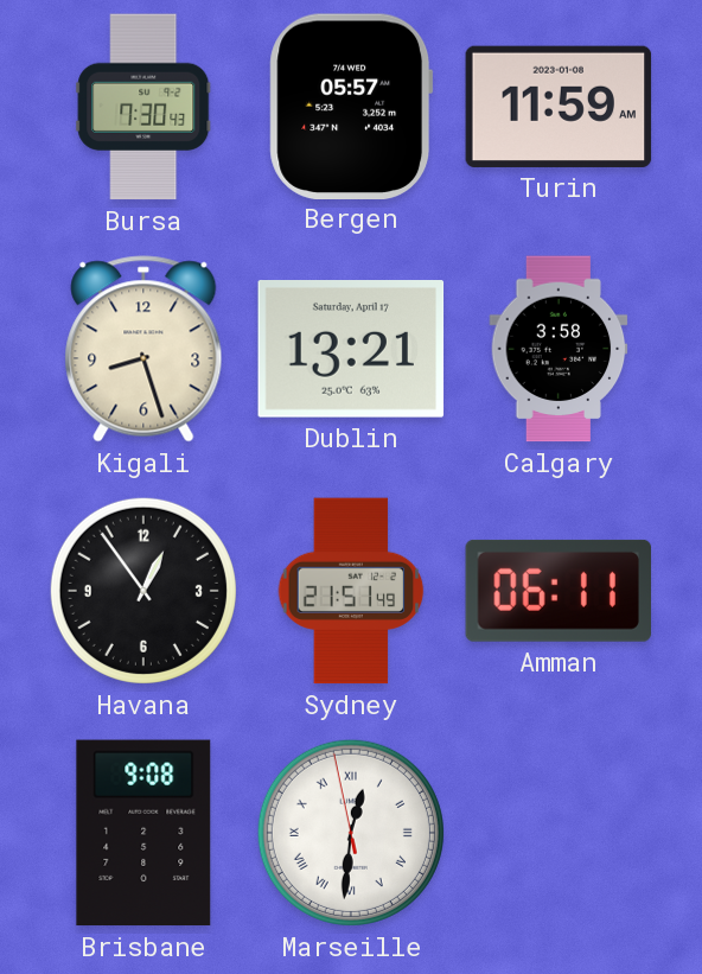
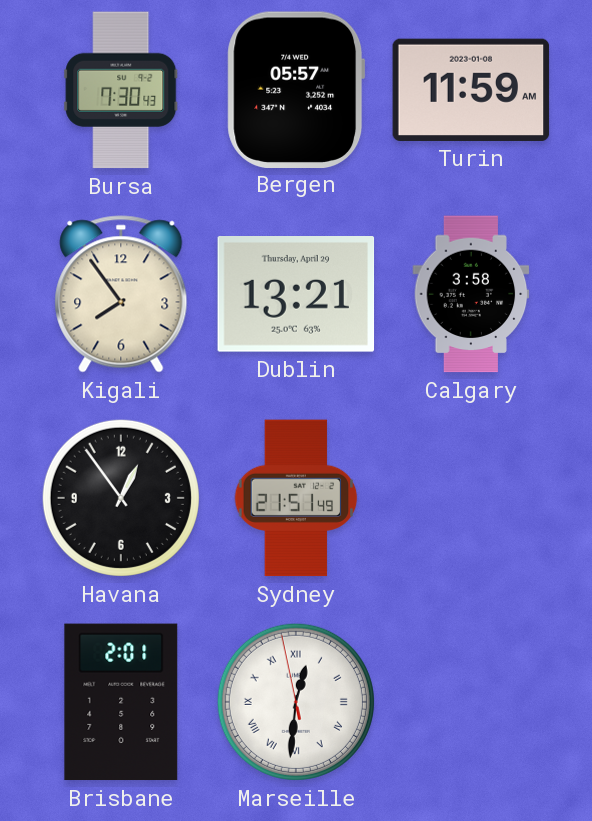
Kigali: 8:27 -> 7:54
Dublin date: Saturday, April 17 -> Thursday, April 29
Amman: 06:11 -> none
Brisbane: 9:08 -> 2:01
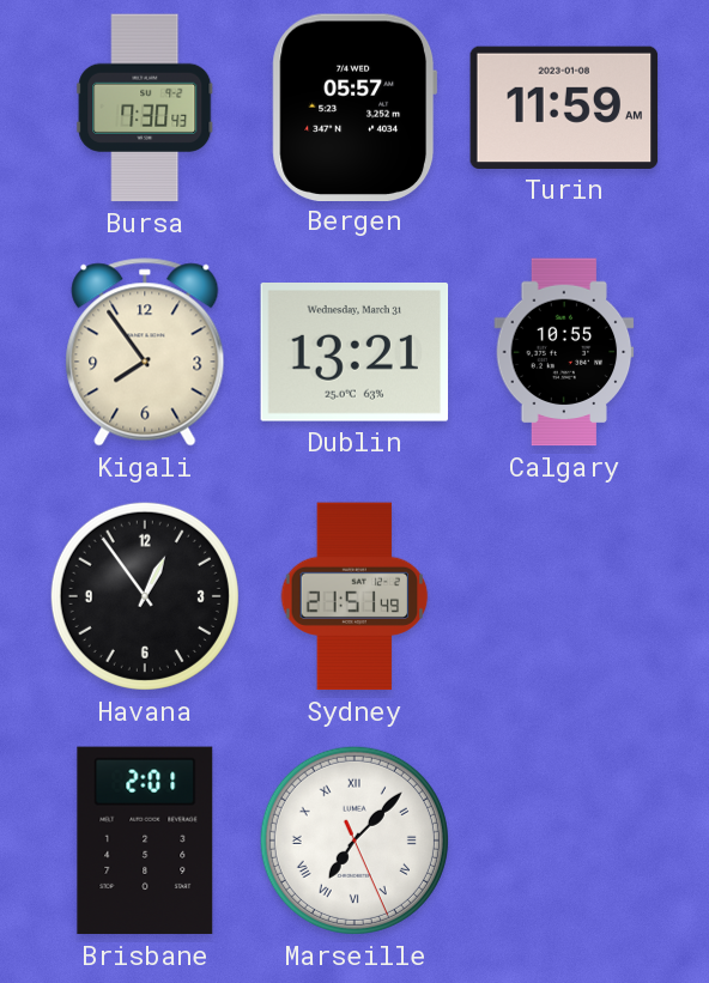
Dublin date: Thursday, April 29 -> Wednesday, March 31
Calgary: 3:58 -> 10:55
Marseille: 12:30 -> 7:07
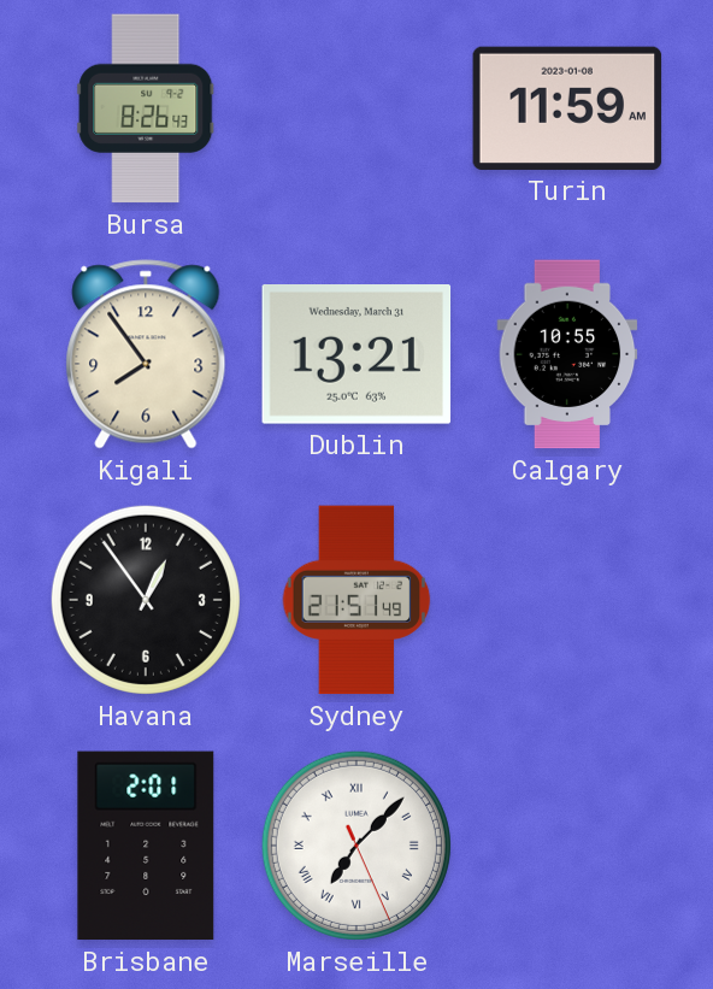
Bursa: 7:30 -> 8:26
Bergen: 05:57 -> none
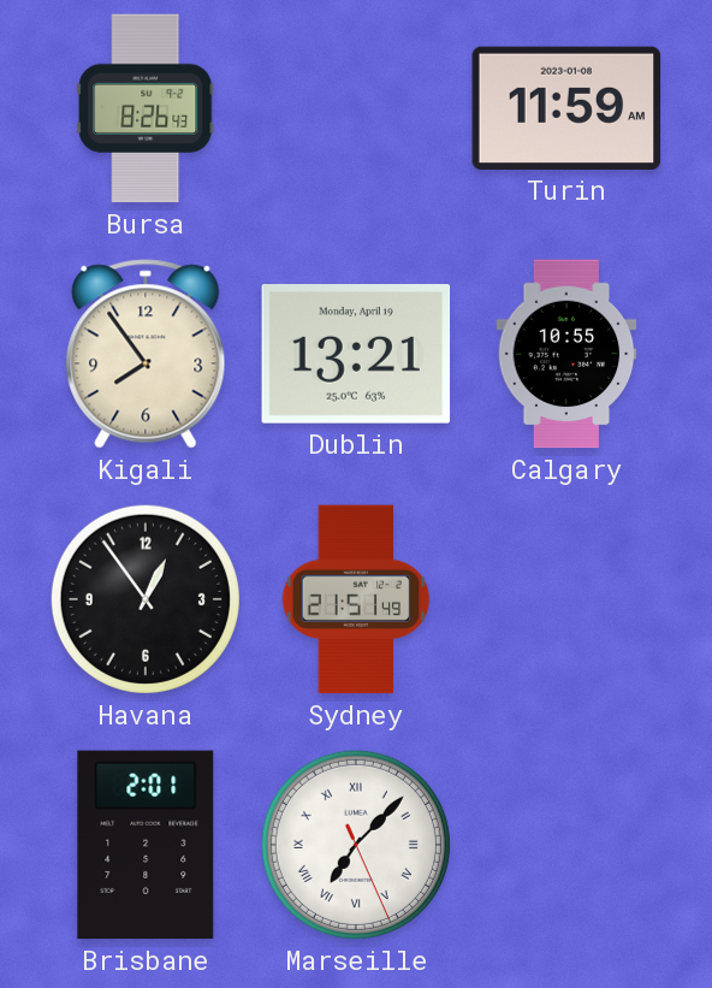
Dublin date: Wednesday, March 31 -> Monday, April 19
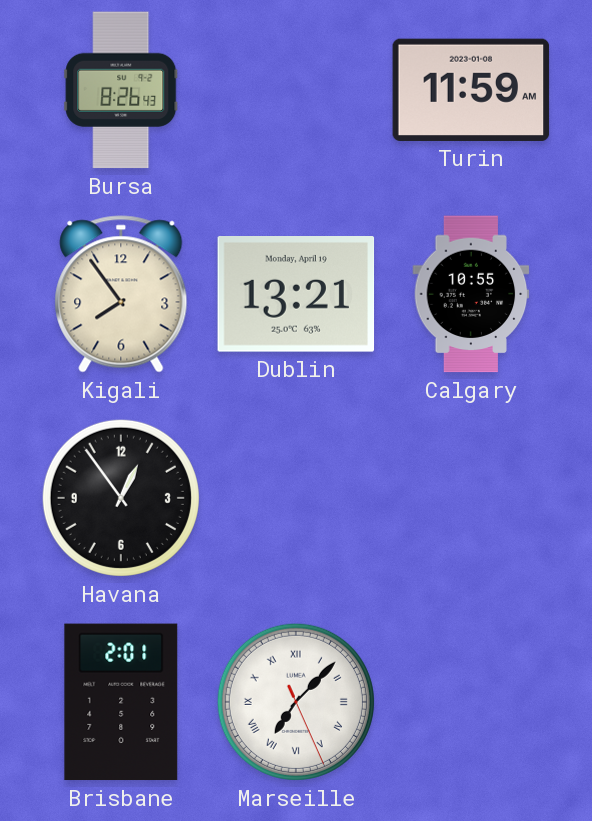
Sydney: 21:51 -> none
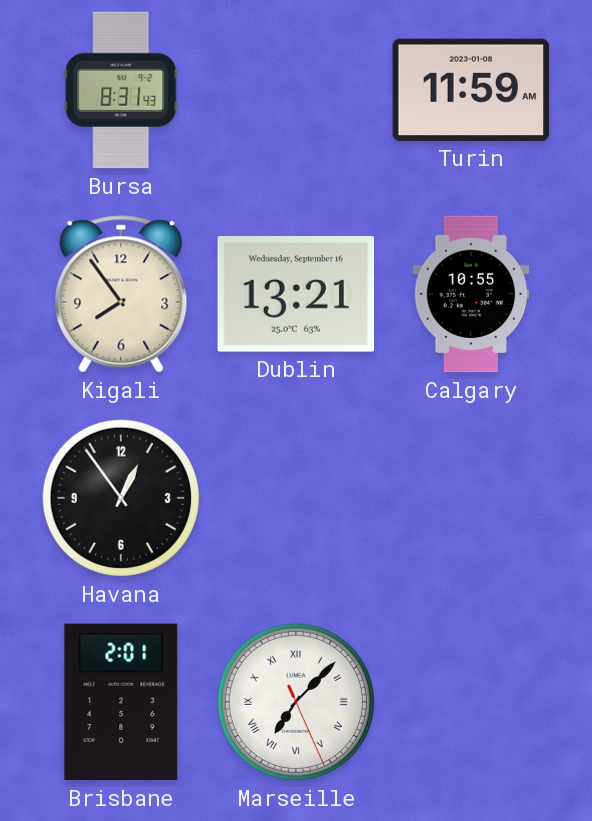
Bursa: 8:26 -> 8:31
Dublin date: Monday, April 19 -> Wednesday, September 16
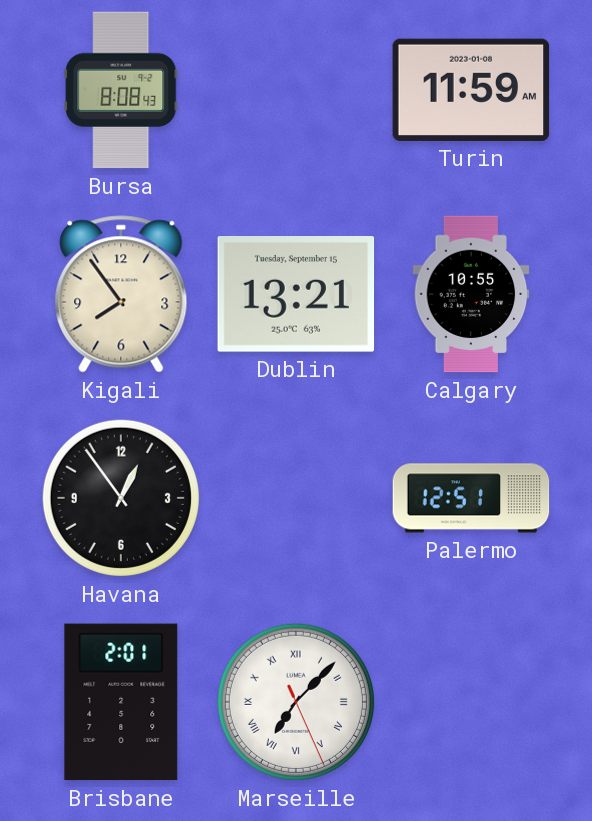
Bursa: 8:31 -> 8:08
Dublin date: Wednesday, September 16 -> Tuesday, September 15
Palermo: none -> 12:51
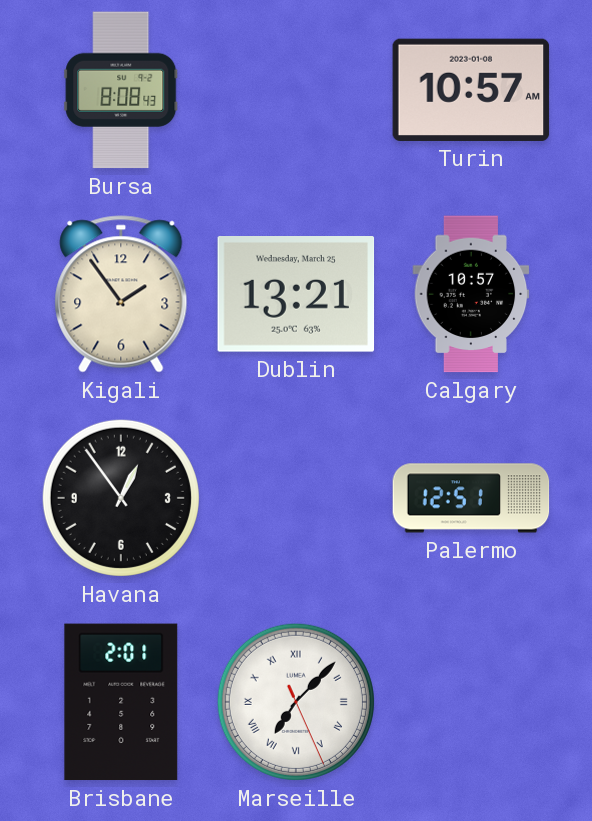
Turin: 11:59 -> 10:57
Kigali: 7:54 -> 1:54
Dublin date: Tuesday, September 15 -> Wednesday, March 25
Calgary: 10:55 -> 10:57
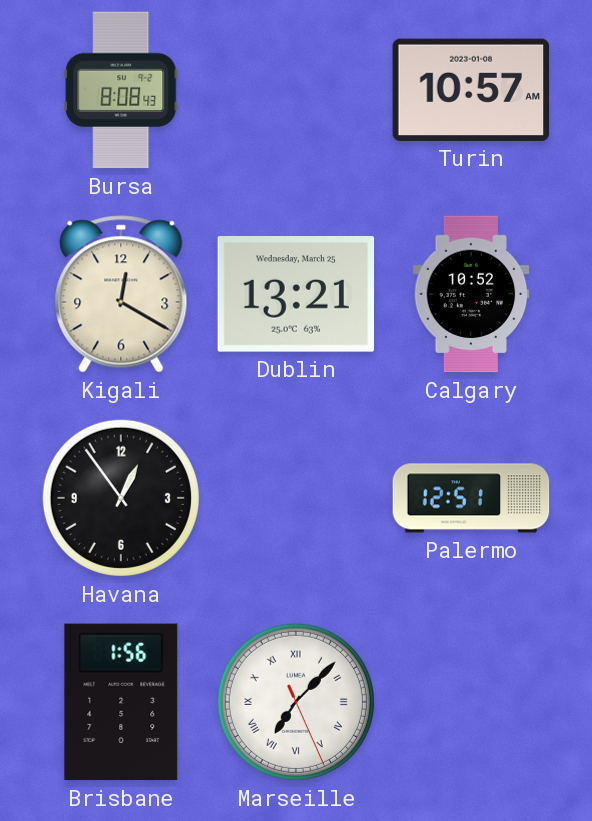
Kigali: 1:54 -> 12:20
Calgary: 10:57 -> 10:52
Brisbane: 2:01 -> 1:56
